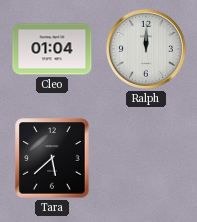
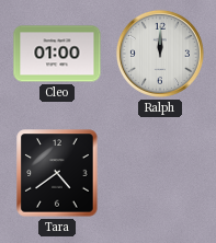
Cleo: 01:04 -> 01:00
Tara: 5:38 -> 4:39
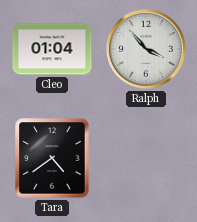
Cleo: 01:00 -> 01:04
Ralph: 12:00 -> 3:53
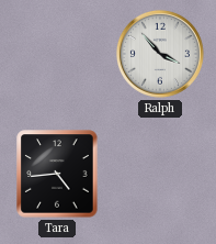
Cleo: 01:04 -> none
Tara: 4:39 -> 4:44
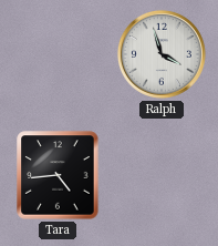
Ralph: 3:53 -> 3:57
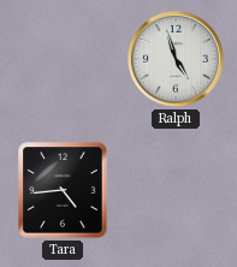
Ralph: 3:57 -> 4:57
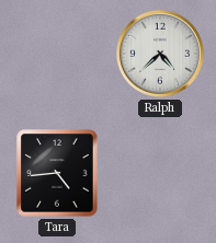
Ralph: 4:57 -> 4:38
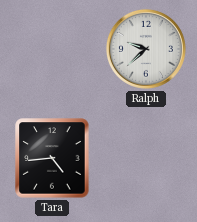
Ralph: 4:38 -> 9:38
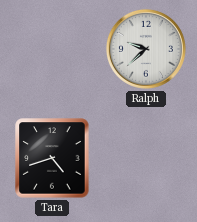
Tara: 4:44 -> 4:42
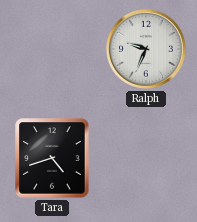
Ralph: 9:38 -> 9:34
